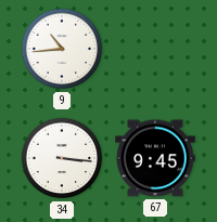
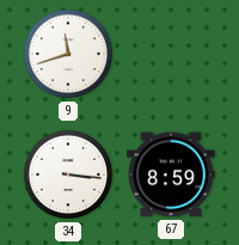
9: 10:44 -> 11:42
67: 9:45 -> 8:59
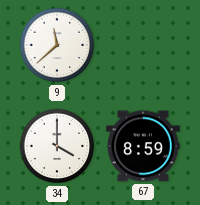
9: 11:42 -> 11:38
34: 3:16 -> 4:00
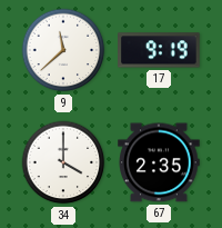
17: none -> 9:19
67: 8:59 -> 2:35
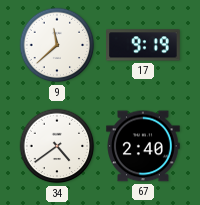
34: 4:00 -> 4:39
67: 2:35 -> 2:40
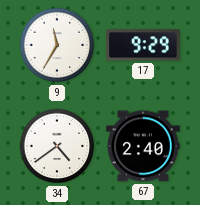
9: 11:38 -> 11:35
17: 9:19 -> 9:29
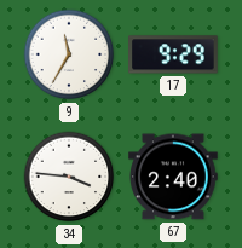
34: 4:39 -> 3:46
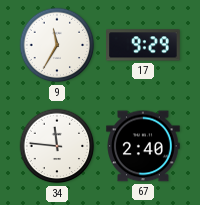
34: 3:46 -> 11:46
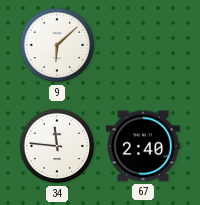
9: 11:35 -> 6:08
17: 9:29 -> none
